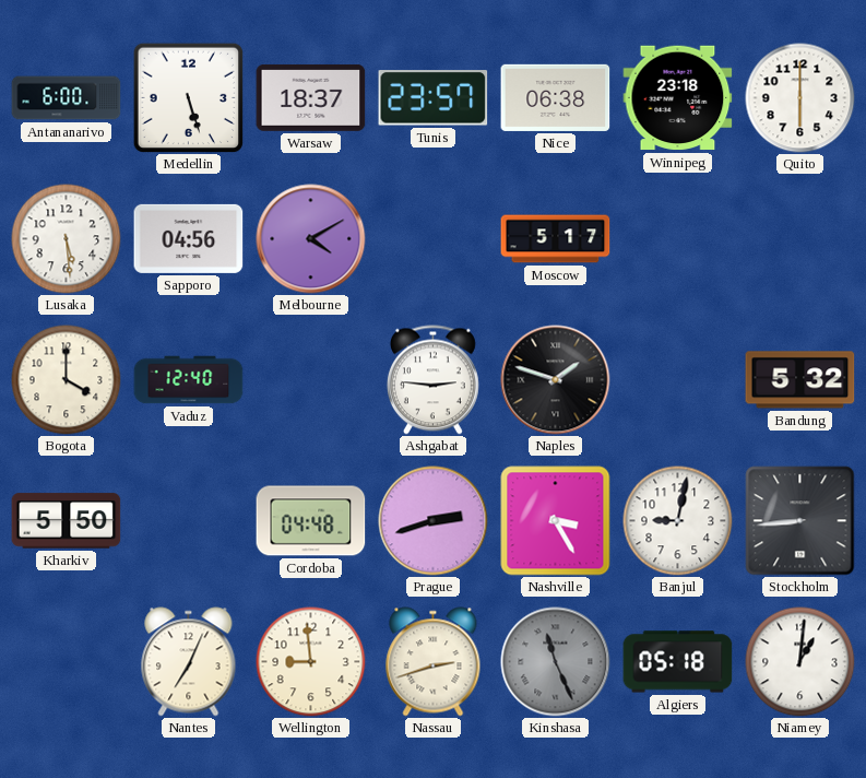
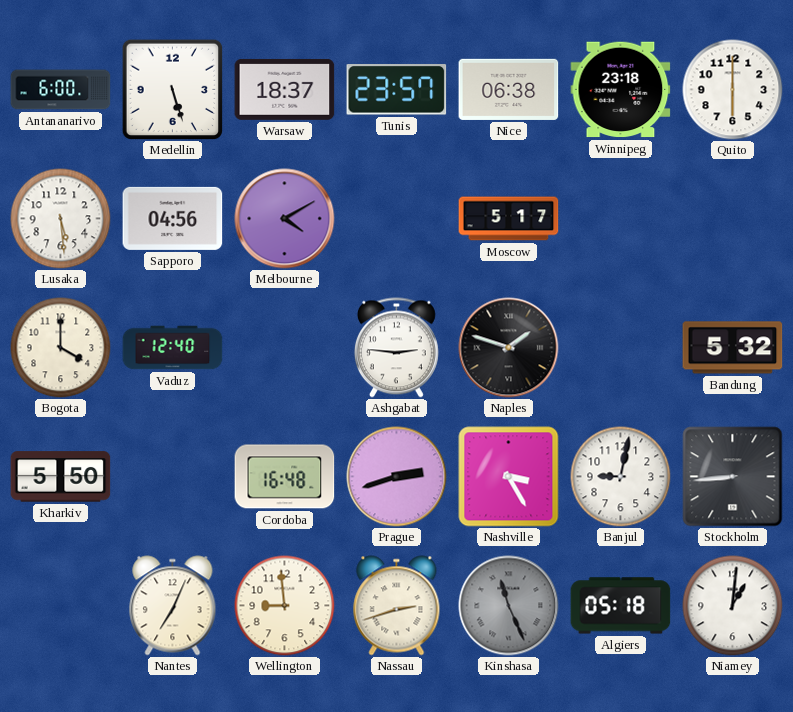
Cordoba: 04:48 -> 16:48
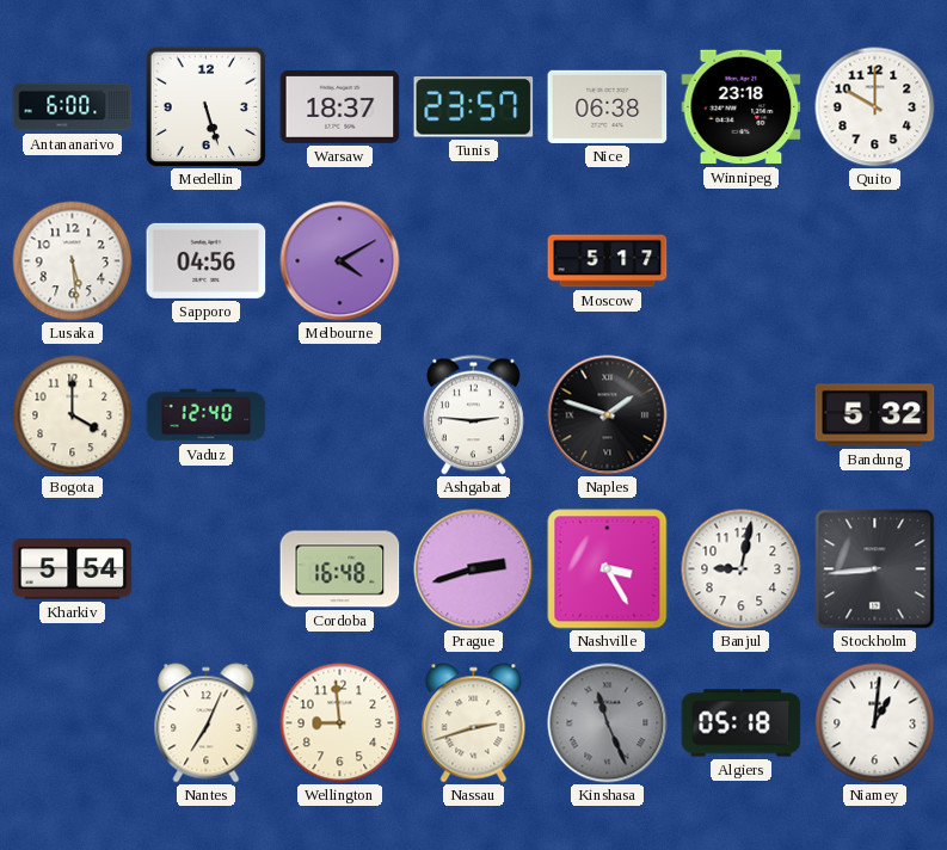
Quito: 6:00 -> 10:00
Kharkiv: 5:50 -> 5:54
